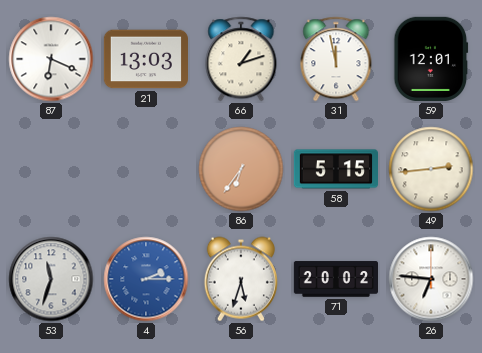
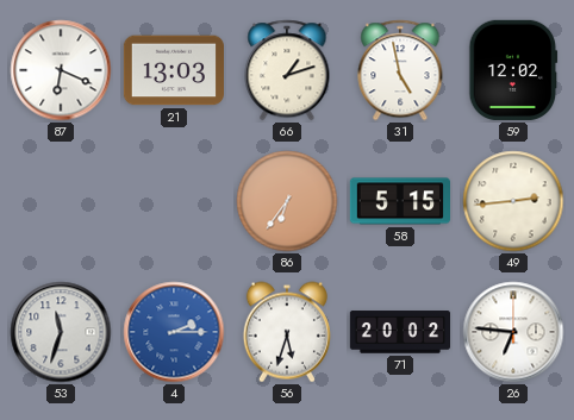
31: 11:58 -> 4:58
59: 12:01 -> 12:02
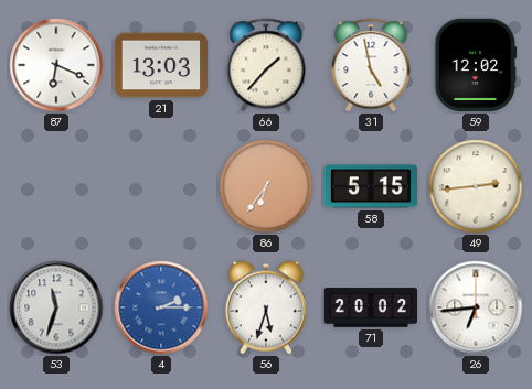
66: 1:12 -> 1:37
26: 6:46 -> 6:44
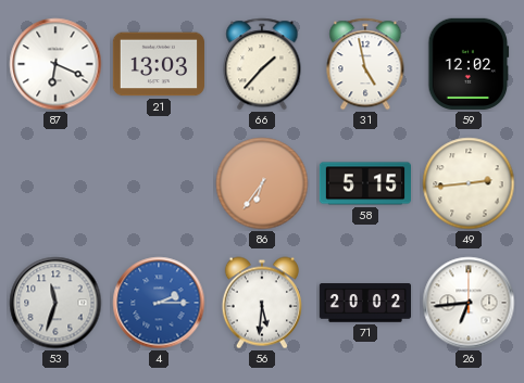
56: 5:33 -> 5:31
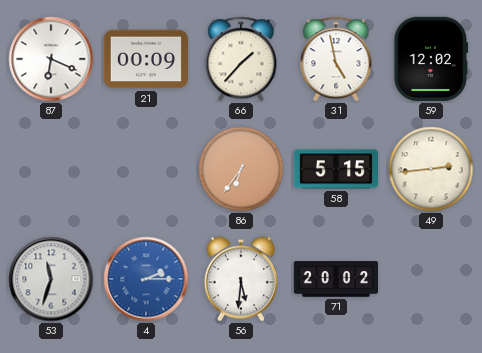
21: 13:03 -> 00:09
26: 6:44 -> none
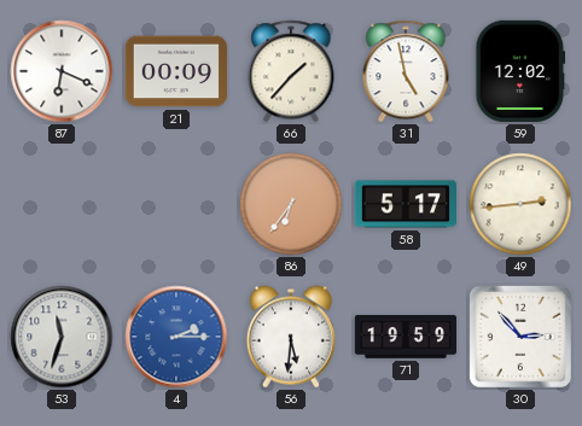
58: 5:15 -> 5:17
71: 20:02 -> 19:59
30: none -> 2:53
